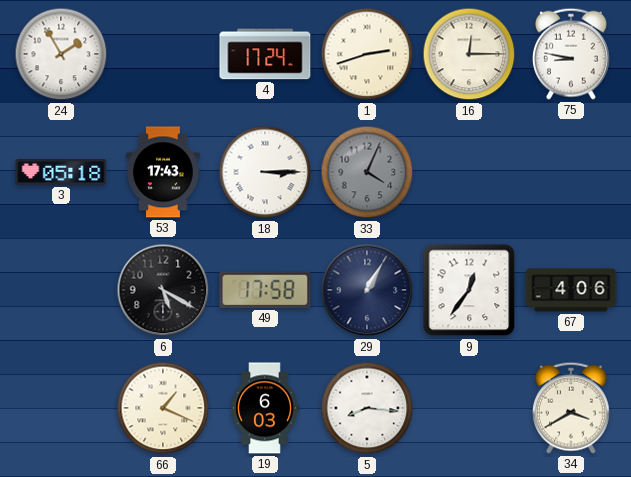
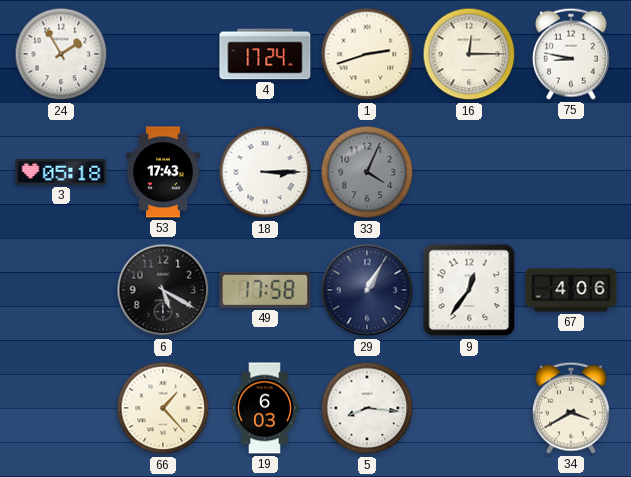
66: 1:19 -> 1:23
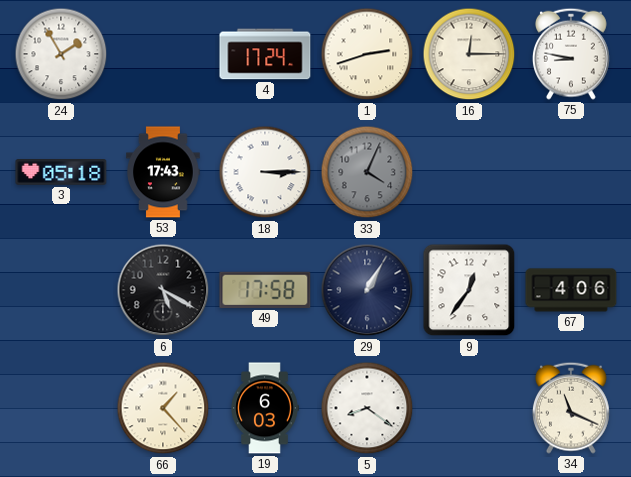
5: 8:16 -> 8:21
34: 3:40 -> 11:19
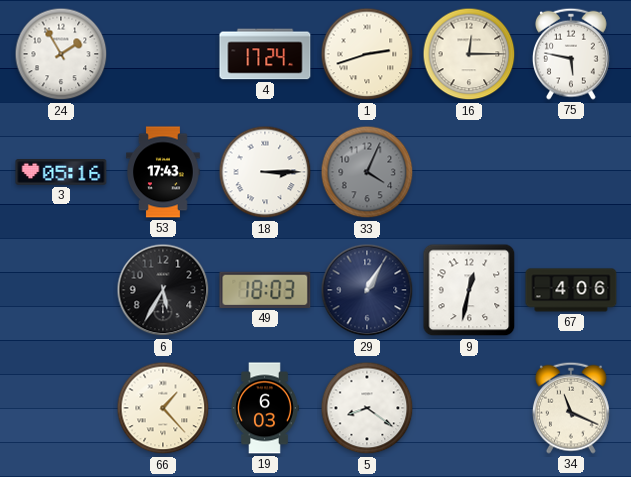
75: 8:47 -> 5:47
3: 05:18 -> 05:16
6: 5:20 -> 5:35
49: 17:58 -> 18:03
9: 12:36 -> 12:32
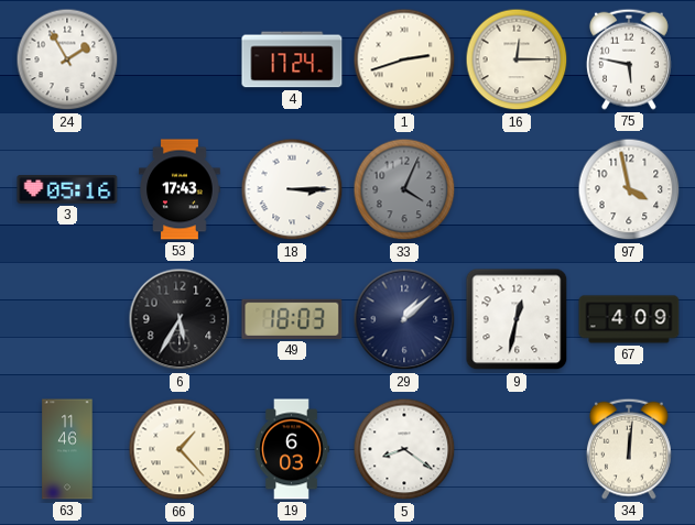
97: none -> 3:58
29: 1:05 -> 1:08
67: 4:06 -> 4:09
63: none -> 11:46
34: 11:19 -> 12:01
